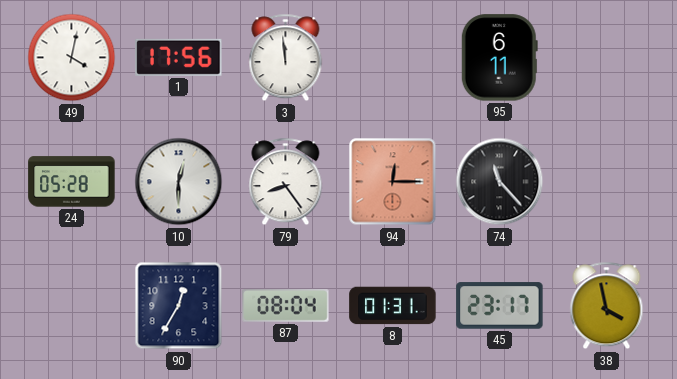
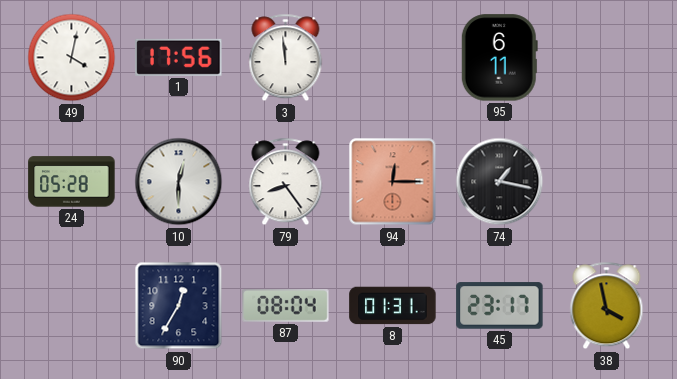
74: 11:23 -> 1:17
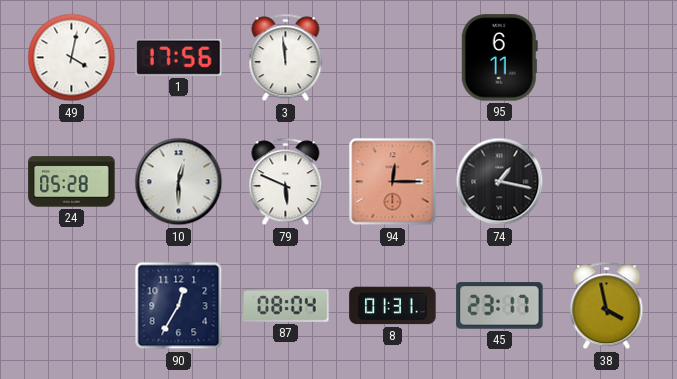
79: 8:24 -> 5:49
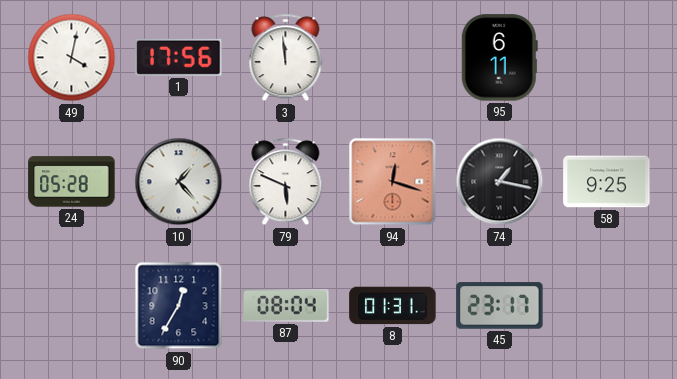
10: 12:30 -> 1:23
94: 12:15 -> 12:18
58: none -> 9:25
38: 3:58 -> none
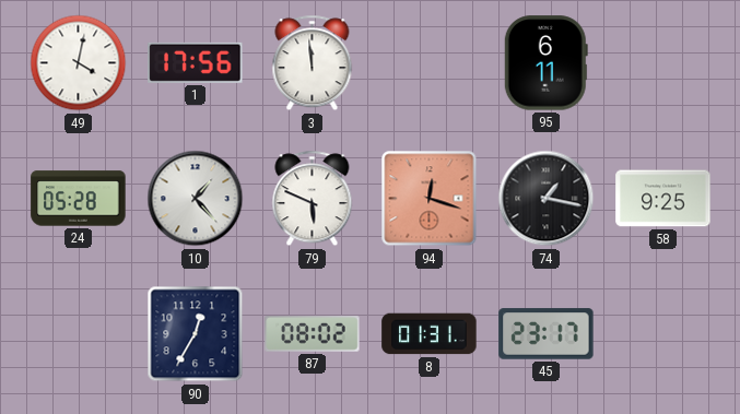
87: 08:04 -> 08:02
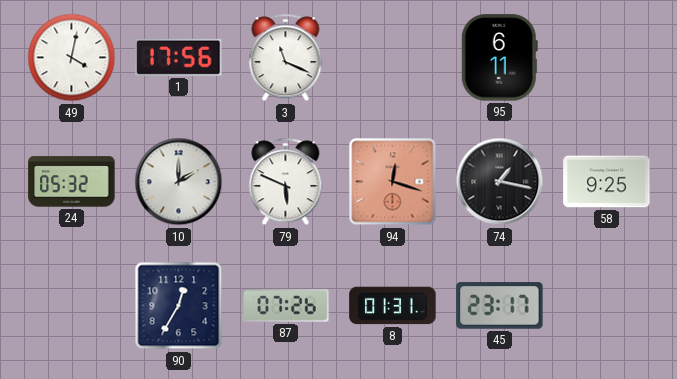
3: 11:59 -> 11:19
24: 05:28 -> 05:32
10: 1:23 -> 2:00
87: 08:02 -> 07:26
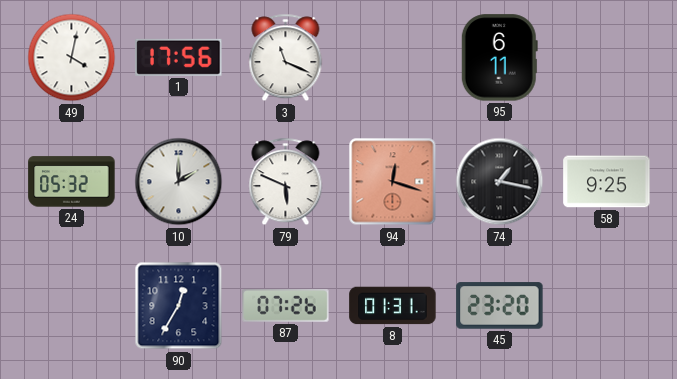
45: 23:17 -> 23:20
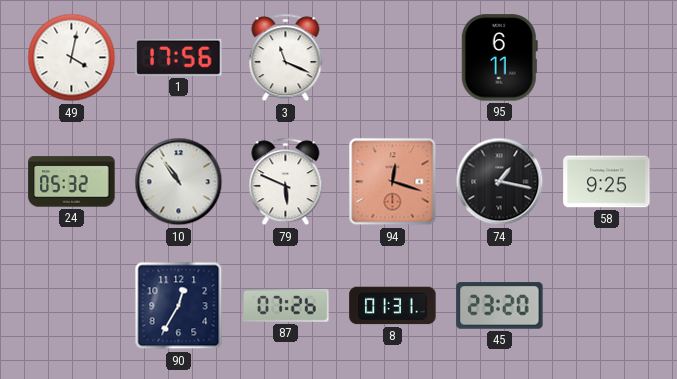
10: 2:00 -> 10:54
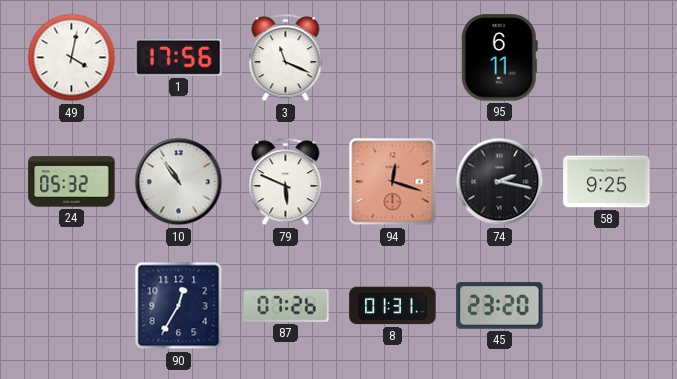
74: 1:17 -> 2:17
